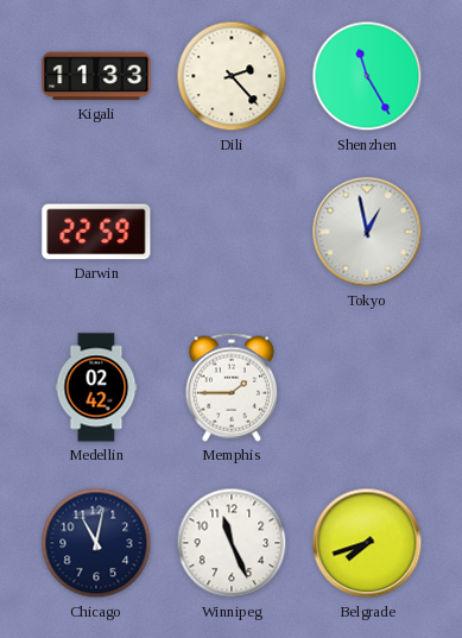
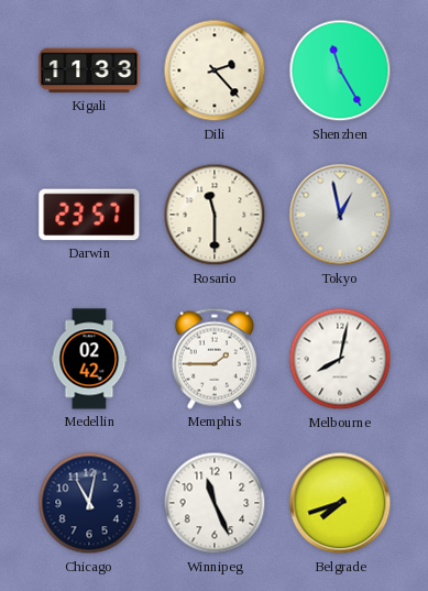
Darwin: 22:59 -> 23:57
Rosario: none -> 11:30
Melbourne: none -> 8:02
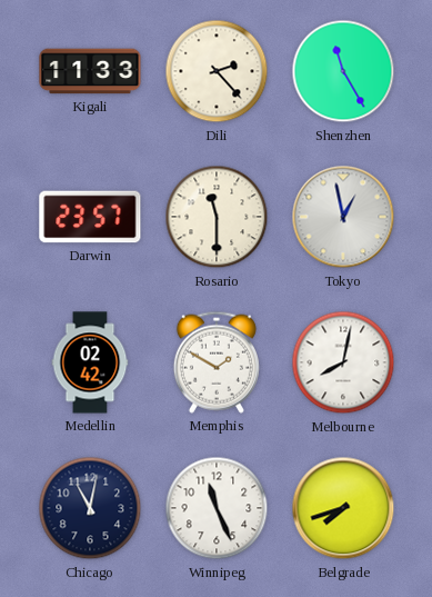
Memphis: 1:45 -> 1:50
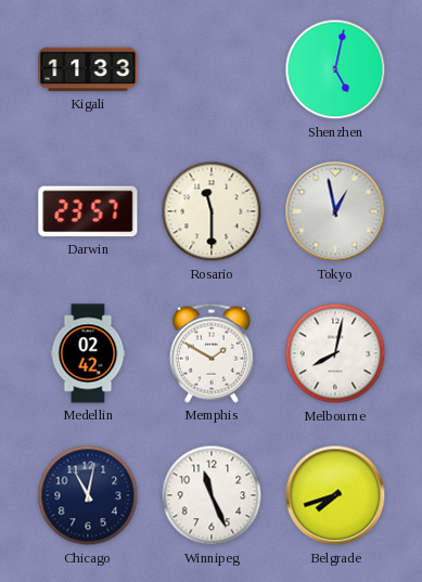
Dili: 2:23 -> none
Shenzhen: 11:25 -> 5:02
